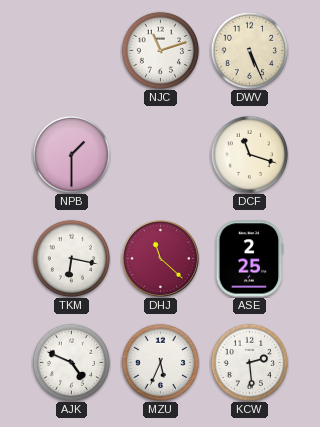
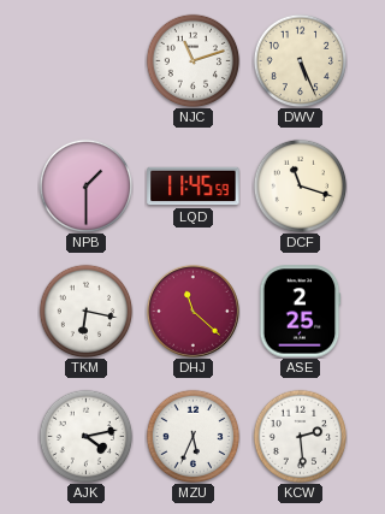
LQD: none -> 11:45
AJK: 4:49 -> 4:13
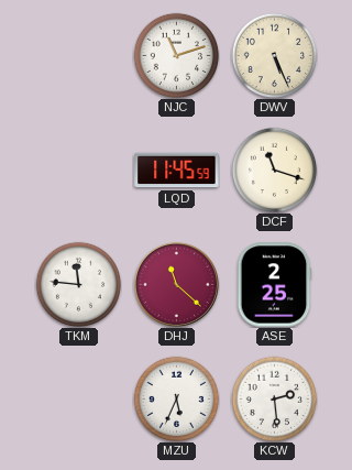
NPB: 1:30 -> none
TKM: 6:17 -> 11:46
AJK: 4:13 -> none
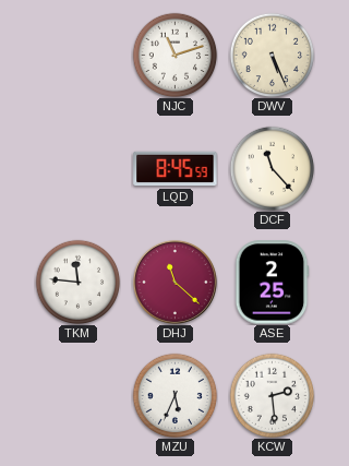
LQD: 11:45 -> 8:45
DCF: 11:18 -> 11:23
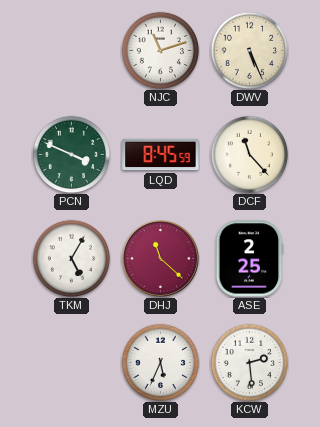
PCN: none -> 3:49
TKM: 11:46 -> 5:05
